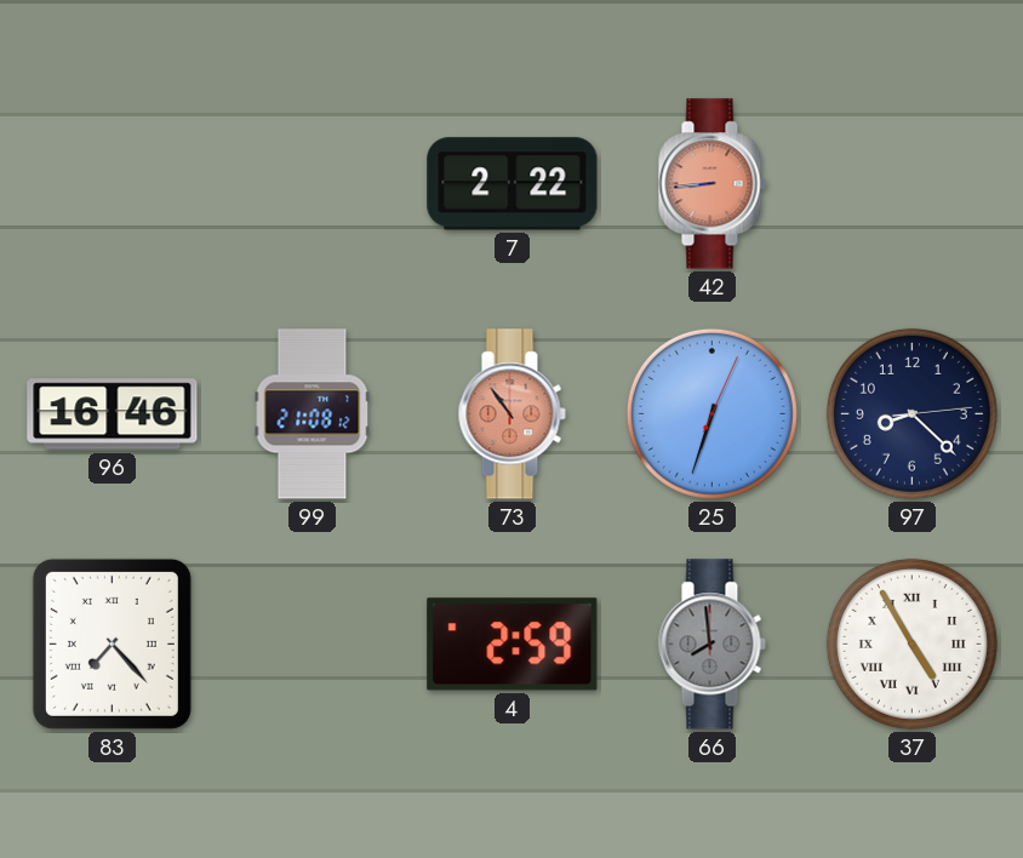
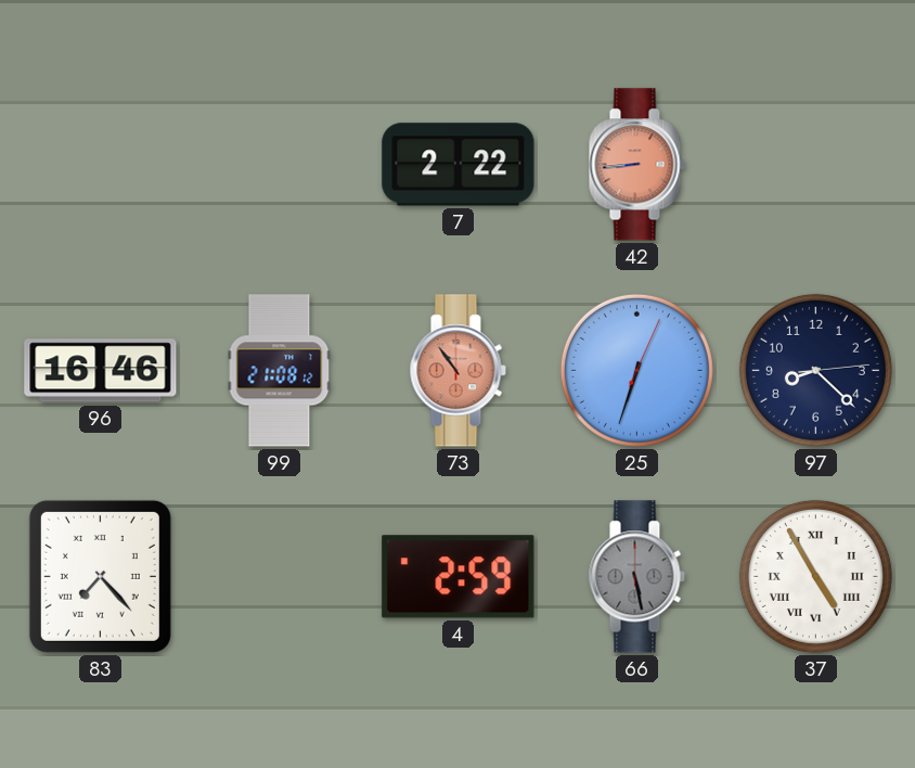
66: 7:59 -> 5:28
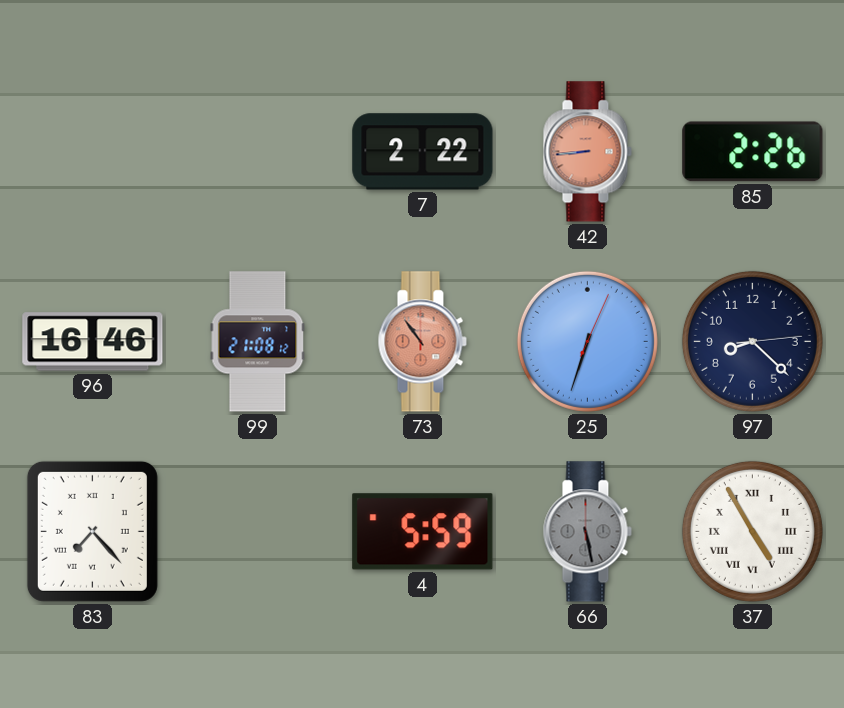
85: none -> 2:26
4: 2:59 -> 5:59
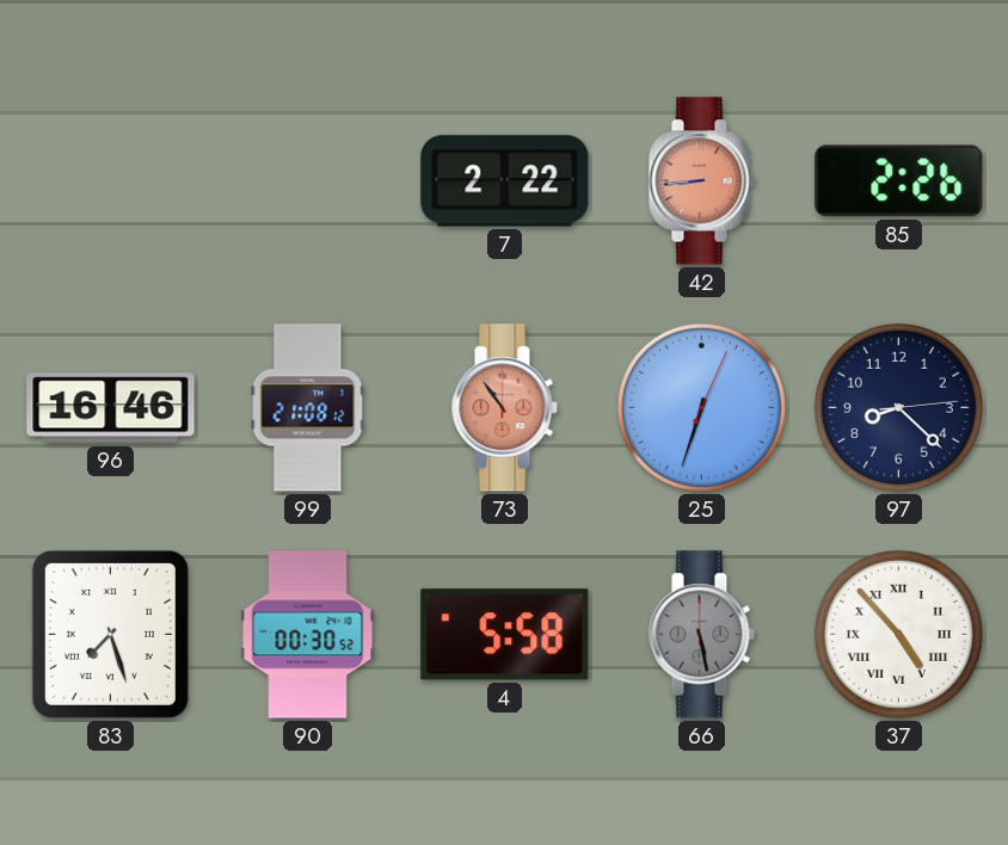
83: 7:23 -> 7:27
90: none -> 00:30
4: 5:59 -> 5:58
37: 4:55 -> 4:53
